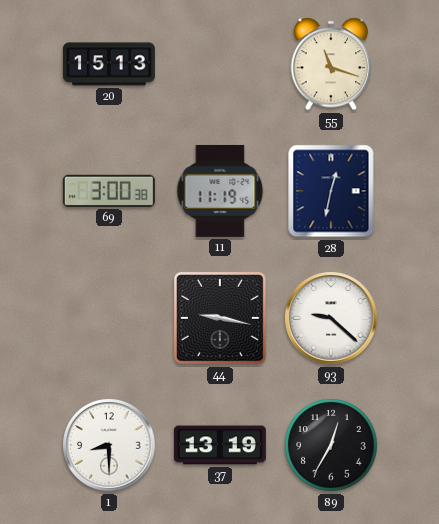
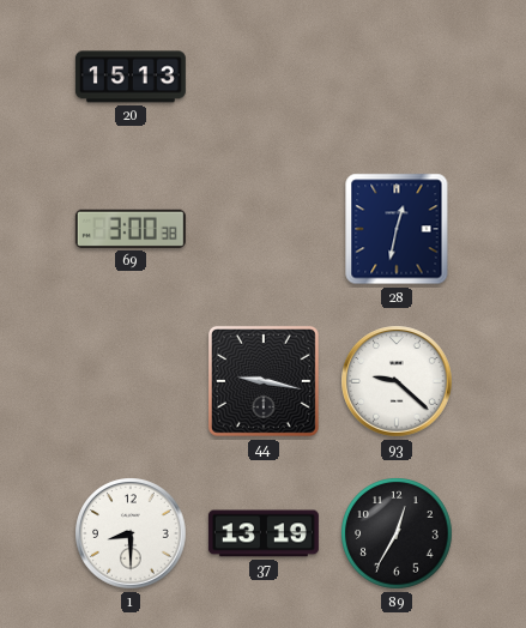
55: 11:18 -> none
11: 11:19 -> none
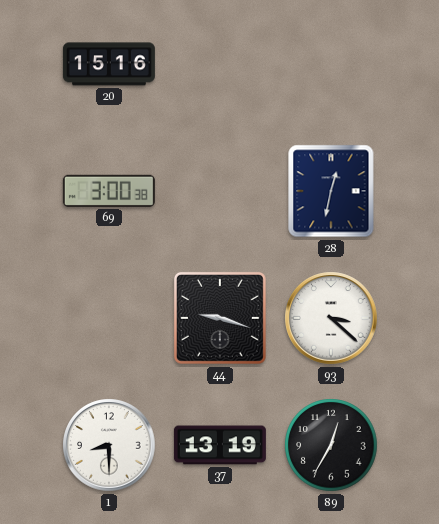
20: 15:13 -> 15:16
44: 9:17 -> 9:18
93: 9:22 -> 3:22
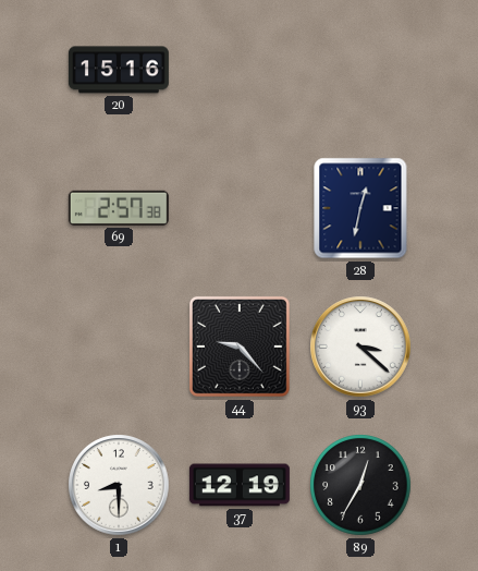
69: 3:00 -> 2:57
44: 9:18 -> 9:23
37: 13:19 -> 12:19
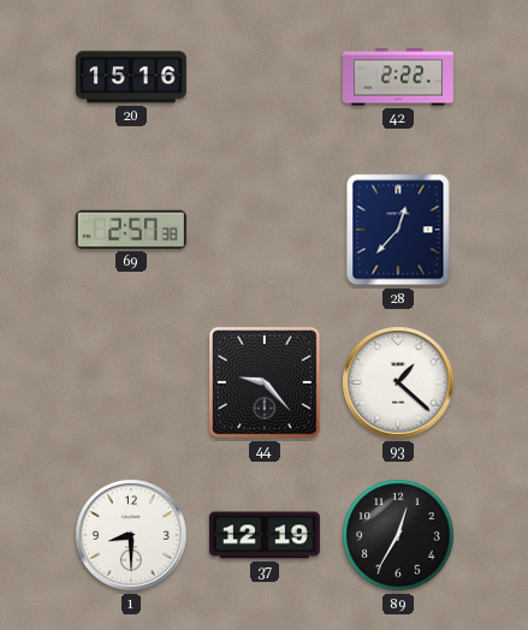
42: none -> 2:22
28: 12:32 -> 12:37
93: 3:22 -> 1:22
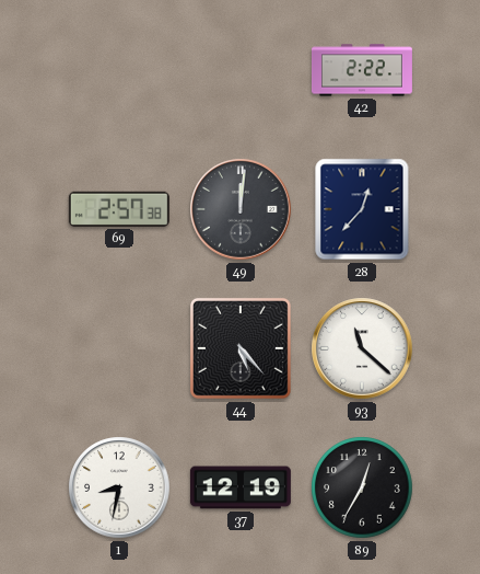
20: 15:16 -> none
49: none -> 12:01
44: 9:23 -> 5:23
93: 1:22 -> 11:22
1: 8:30 -> 8:32
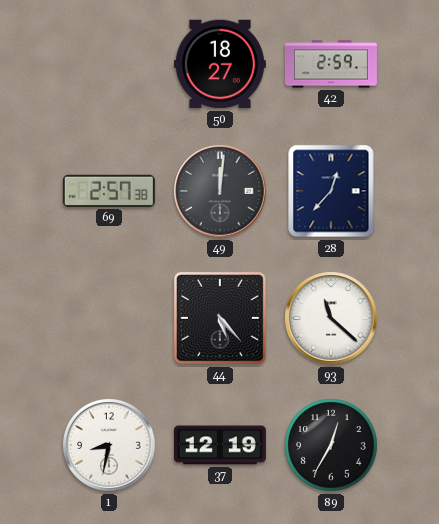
50: none -> 18:27
42: 2:22 -> 2:59
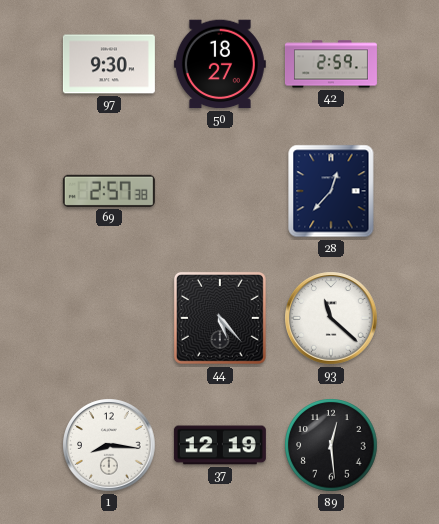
97: none -> 9:30
49: 12:01 -> none
1: 8:32 -> 8:16
89: 12:35 -> 12:29
